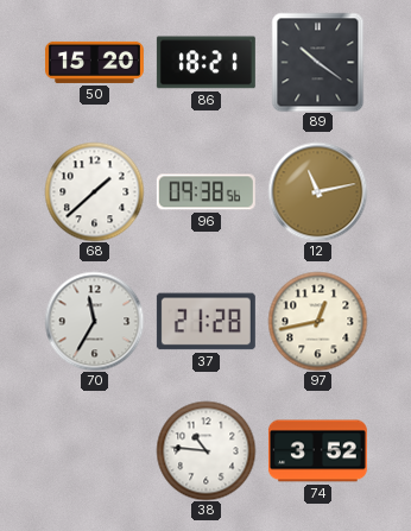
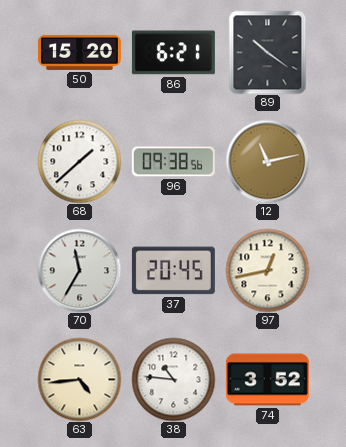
86: 18:21 -> 6:21
37: 21:28 -> 20:45
63: none -> 4:44
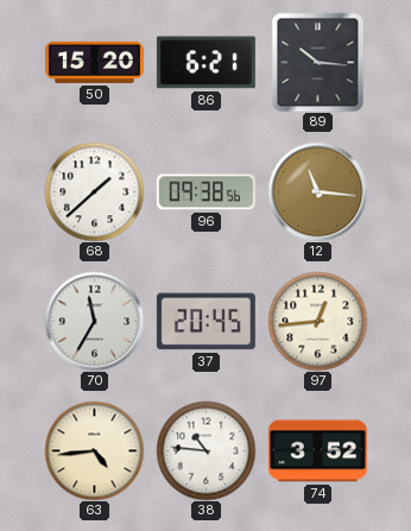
89: 10:21 -> 10:16
12: 11:13 -> 11:16
97: 12:43 -> 12:44
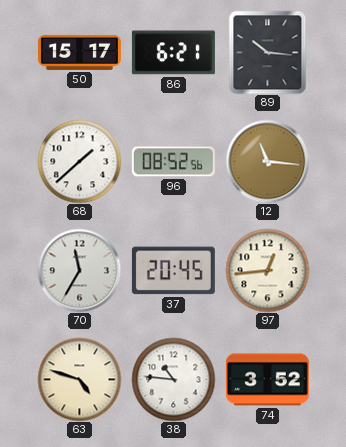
50: 15:20 -> 15:17
96: 09:38 -> 08:52
63: 4:44 -> 4:48
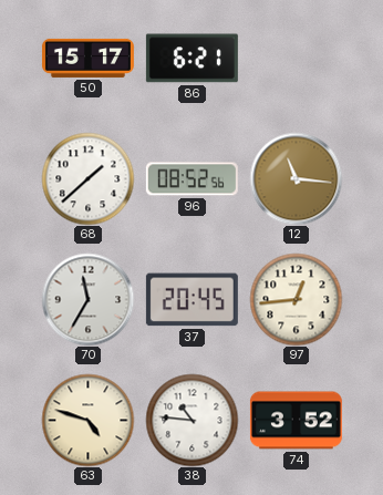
89: 10:16 -> none
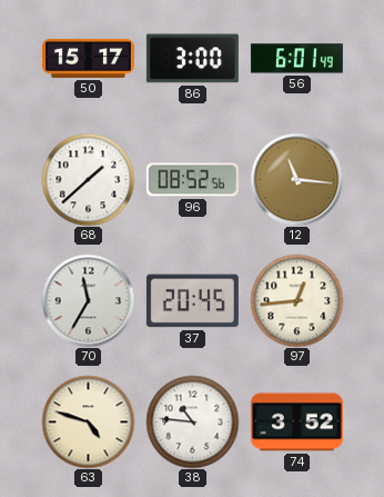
86: 6:21 -> 3:00
56: none -> 6:01
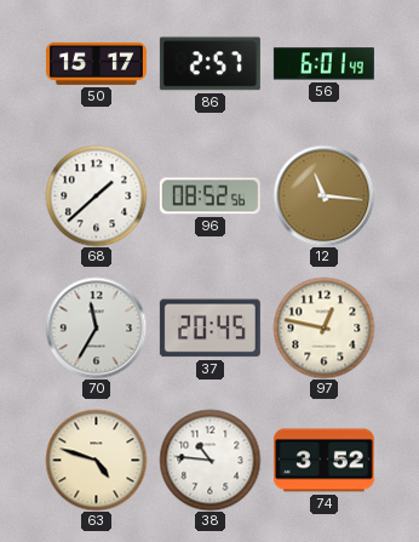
86: 3:00 -> 2:57
97: 12:44 -> 12:47
